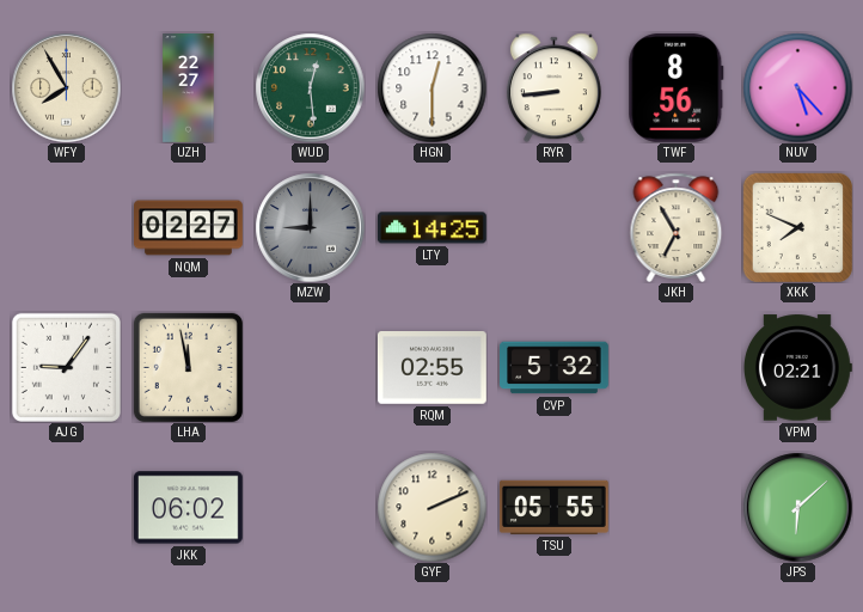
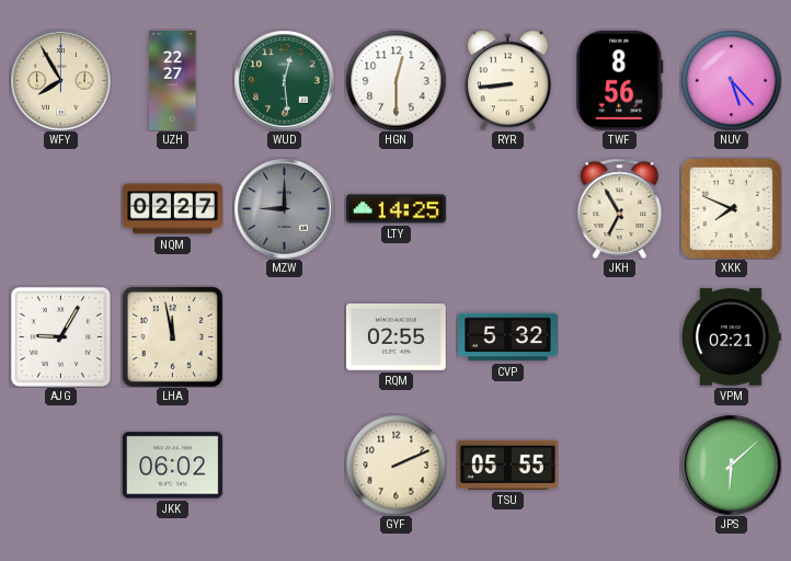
AJG: 9:06 -> 9:05
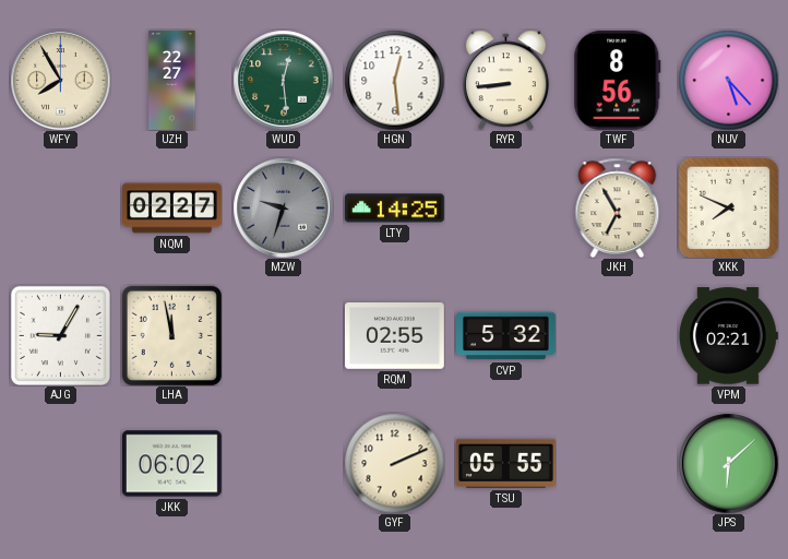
HGN: 12:30 -> 12:29
MZW: 9:00 -> 9:33
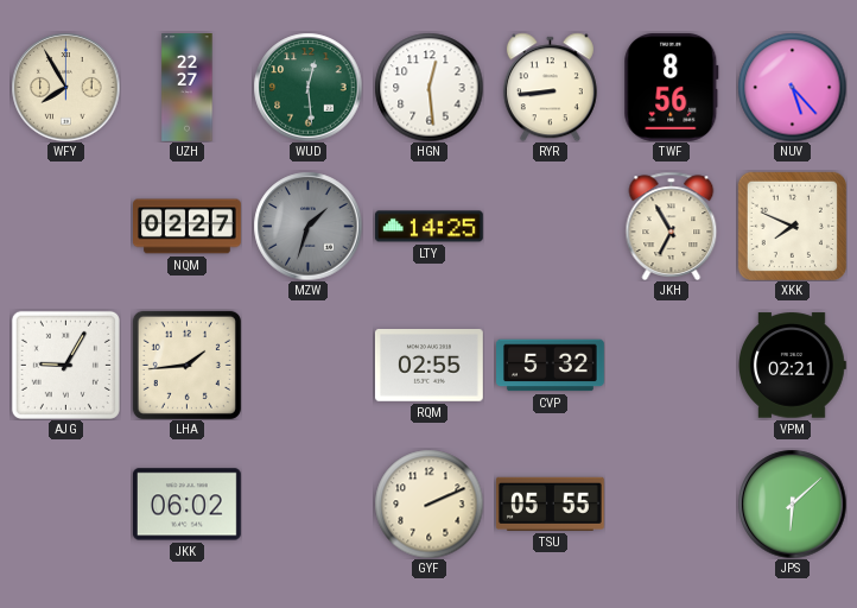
MZW: 9:33 -> 1:33
LHA: 11:58 -> 1:44
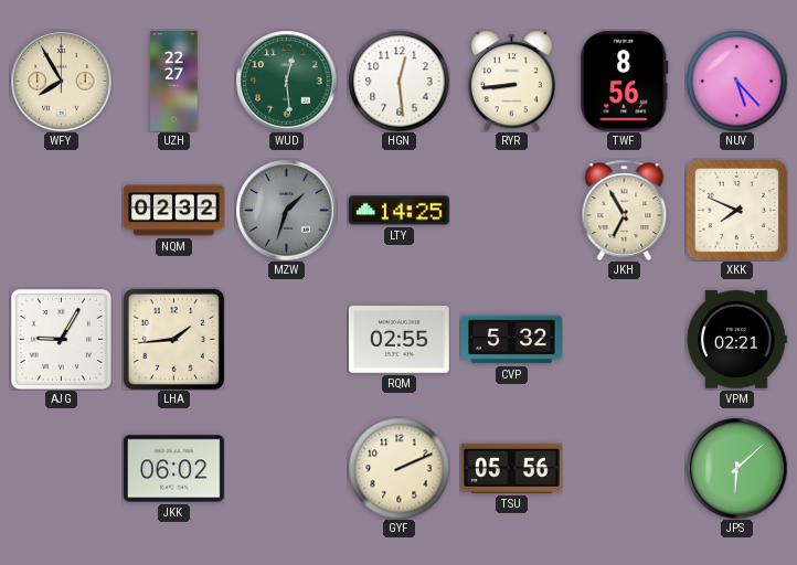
NQM: 02:27 -> 02:32
TSU: 05:55 -> 05:56
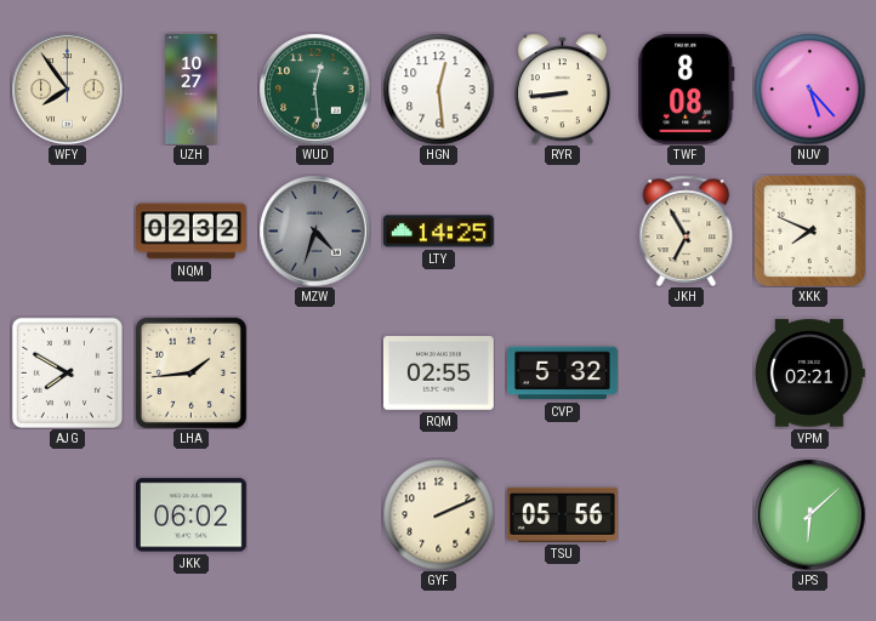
WFY: 7:55 -> 7:54
UZH: 22:27 -> 10:27
TWF: 8:56 -> 8:08
MZW: 1:33 -> 4:33
AJG: 9:05 -> 7:50
